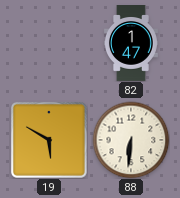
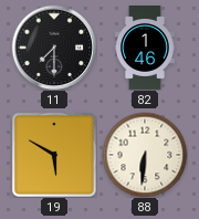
11: none -> 7:30
82: 1:47 -> 1:46
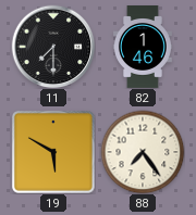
88: 6:31 -> 7:24
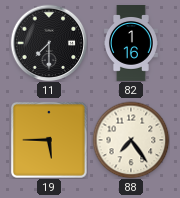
82: 1:46 -> 1:16
19: 5:50 -> 5:45
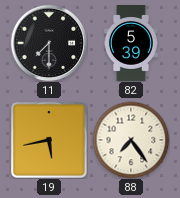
82: 1:16 -> 5:39
19: 5:45 -> 5:43
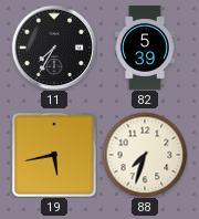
11: 7:30 -> 7:35
88: 7:24 -> 7:33
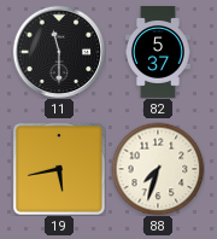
11: 7:35 -> 11:30
82: 5:39 -> 5:37
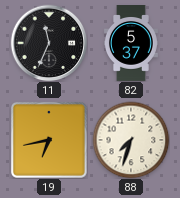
11: 11:30 -> 11:34
19: 5:43 -> 6:43
